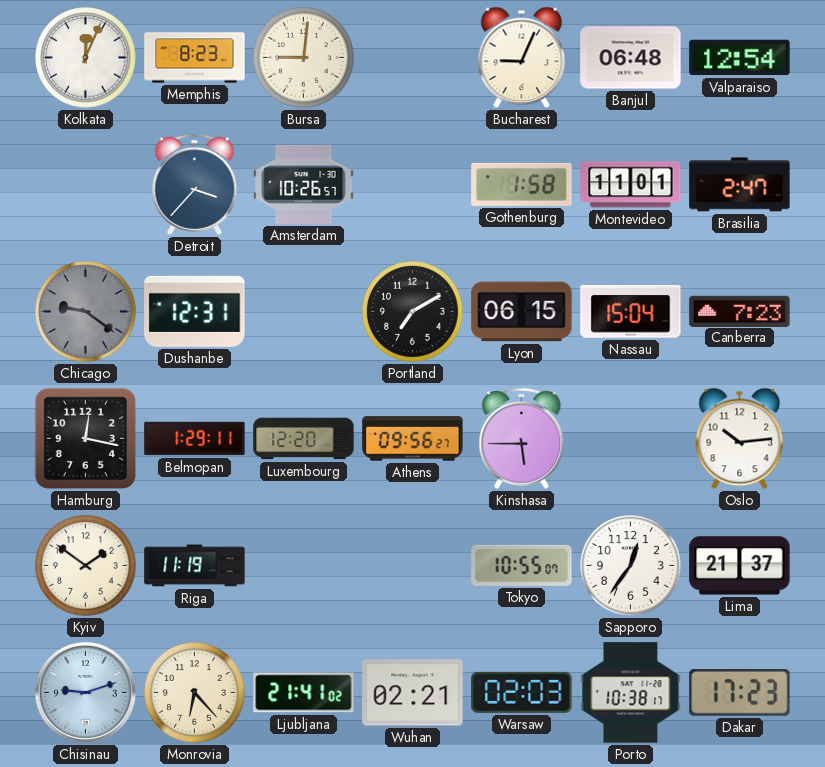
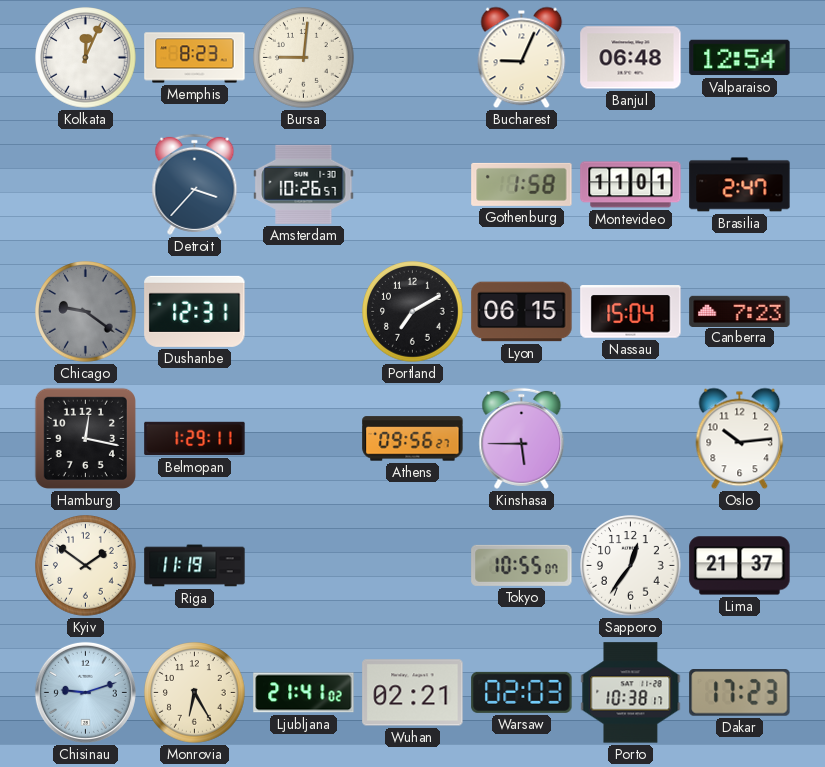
Luxembourg: 12:20 -> none
Monrovia: 6:23 -> 6:25
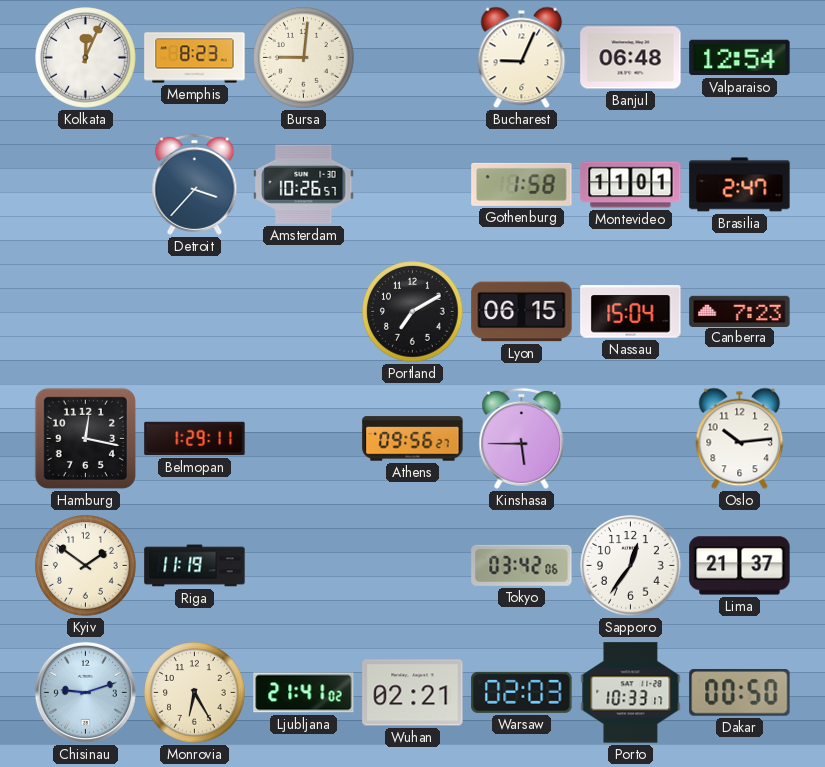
Chicago: 9:21 -> none
Dushanbe: 12:31 -> none
Tokyo: 10:55 -> 03:42
Porto: 10:38 -> 10:33
Dakar: 17:23 -> 00:50
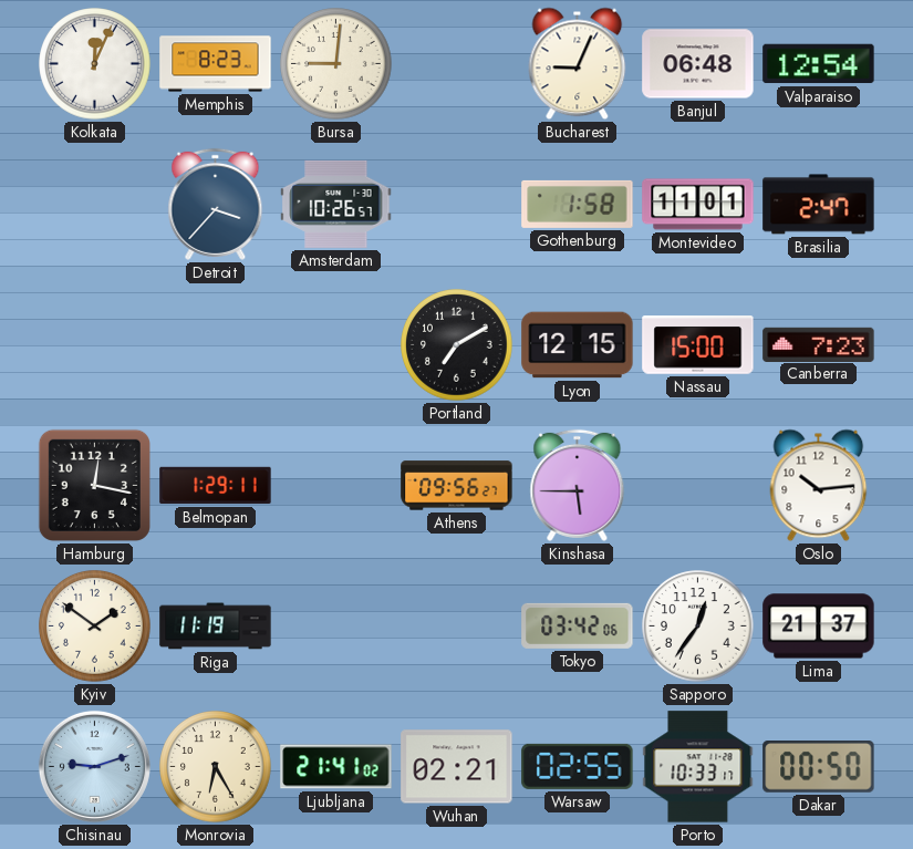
Lyon: 06:15 -> 12:15
Nassau: 15:04 -> 15:00
Warsaw: 02:03 -> 02:55
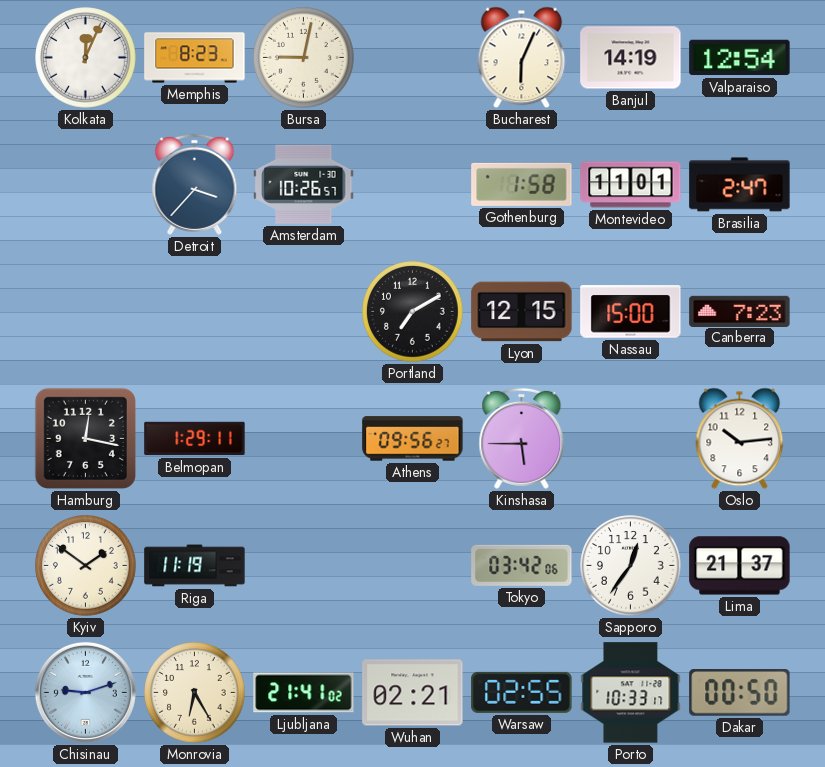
Bursa: 9:01 -> 9:02
Bucharest: 9:04 -> 6:04
Banjul: 06:48 -> 14:19
